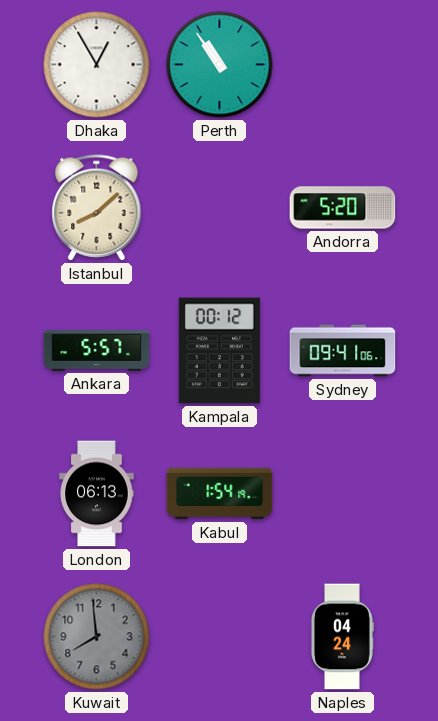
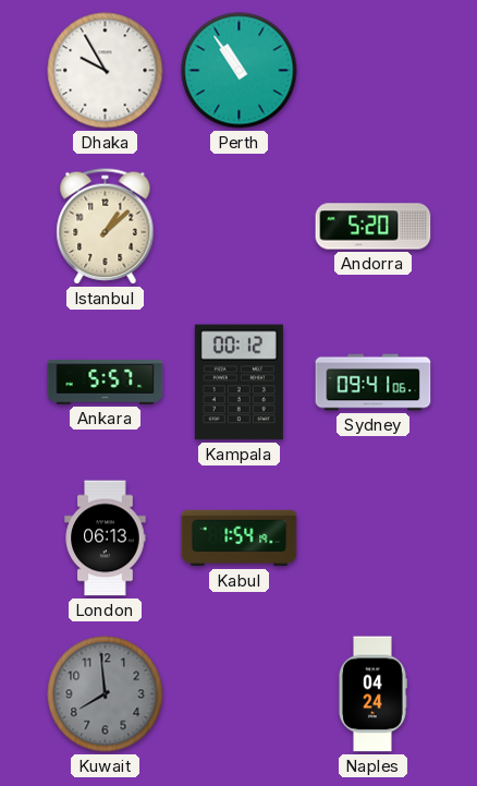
Dhaka: 12:55 -> 9:55
Istanbul: 8:08 -> 1:08
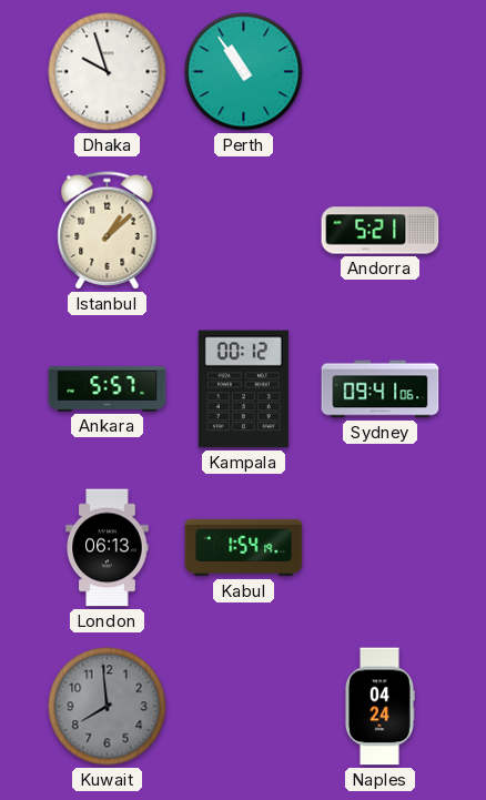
Dhaka: 9:55 -> 9:57
Andorra: 5:20 -> 5:21
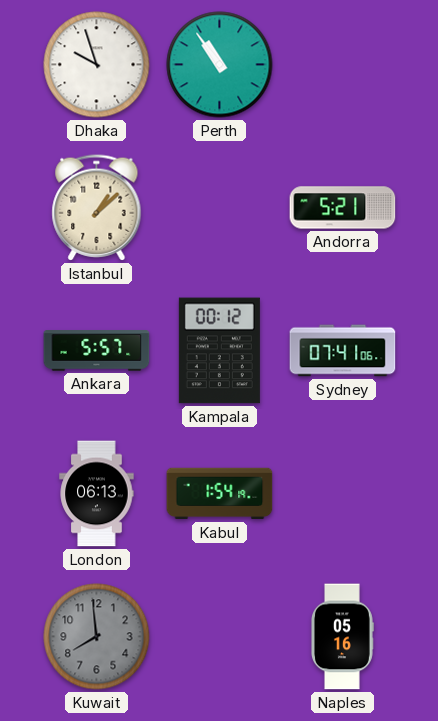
Sydney: 09:41 -> 07:41
Naples: 04:24 -> 05:16
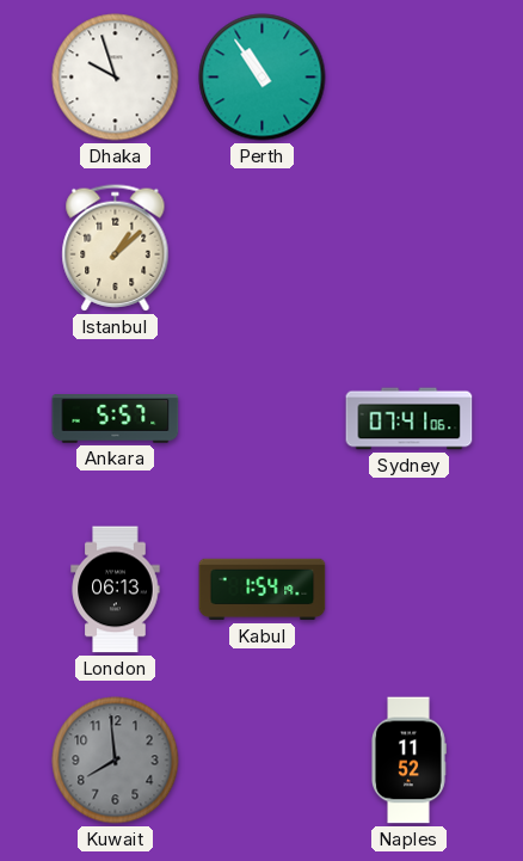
Andorra: 5:21 -> none
Kampala: 00:12 -> none
Naples: 05:16 -> 11:52
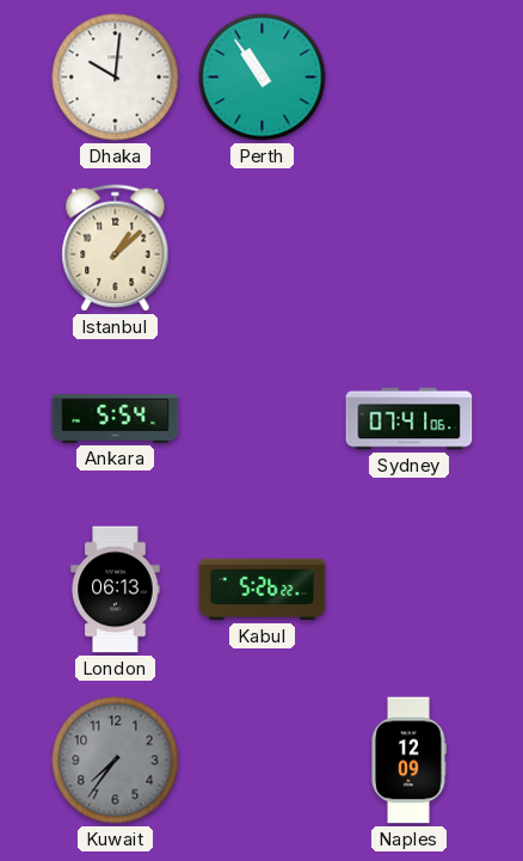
Dhaka: 9:57 -> 10:01
Ankara: 5:57 -> 5:54
Kabul: 1:54 -> 5:26
Kuwait: 7:59 -> 7:36
Naples: 11:52 -> 12:09
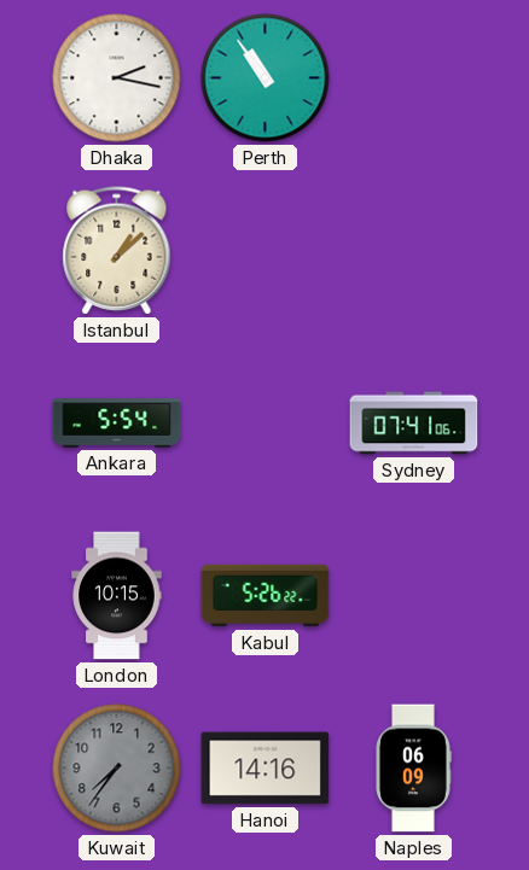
Dhaka: 10:01 -> 2:17
London: 06:13 -> 10:15
Hanoi: none -> 14:16
Naples: 12:09 -> 06:09
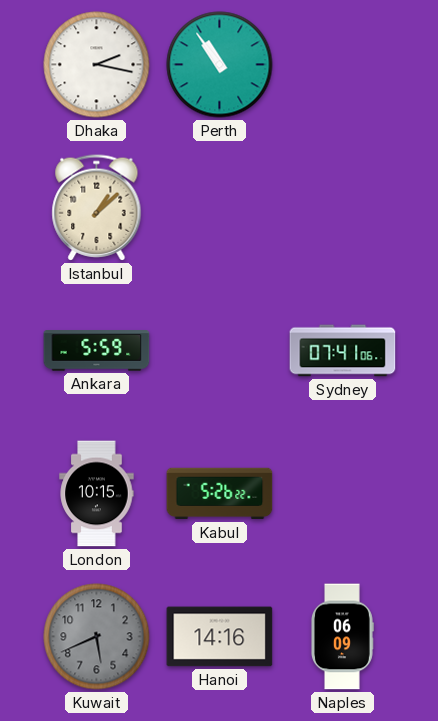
Ankara: 5:54 -> 5:59
Kuwait: 7:36 -> 5:41
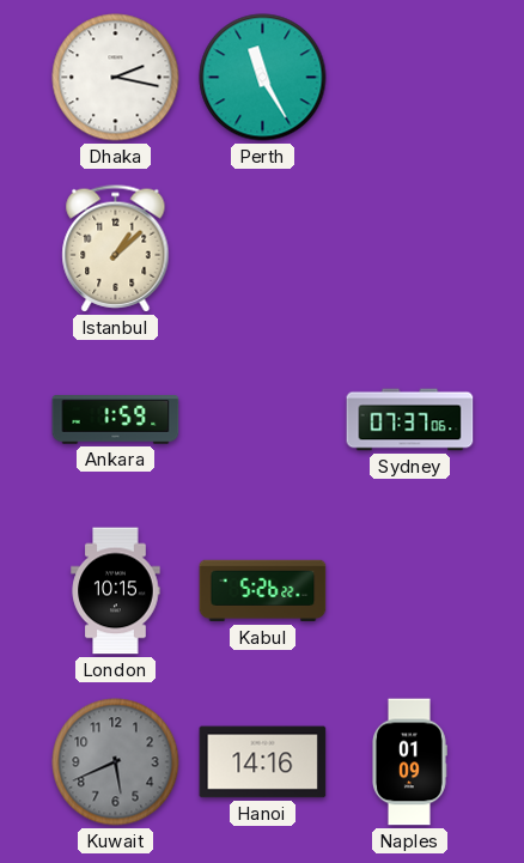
Perth: 10:54 -> 11:25
Ankara: 5:59 -> 1:59
Sydney: 07:41 -> 07:37
Naples: 06:09 -> 01:09
